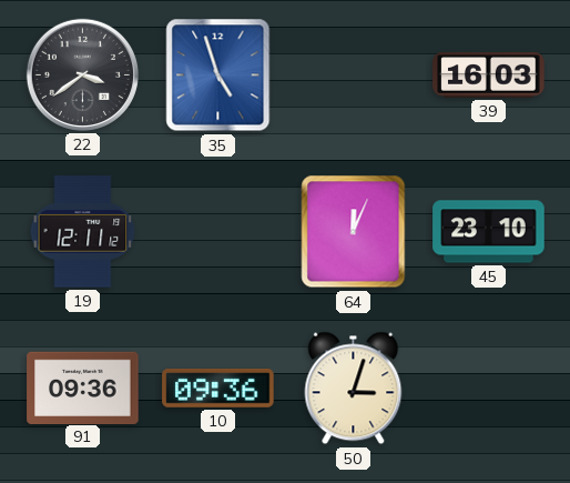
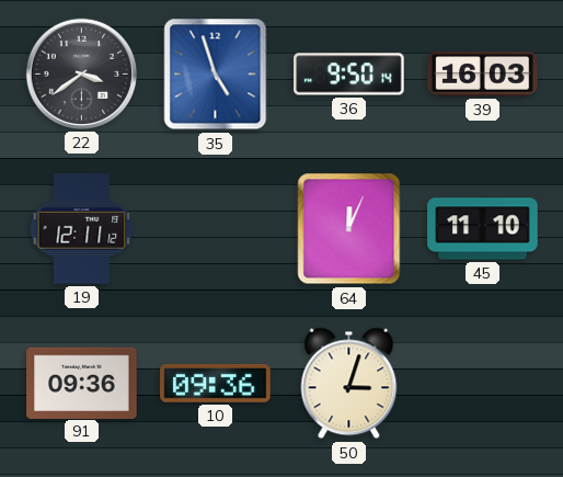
36: none -> 9:50
45: 23:10 -> 11:10
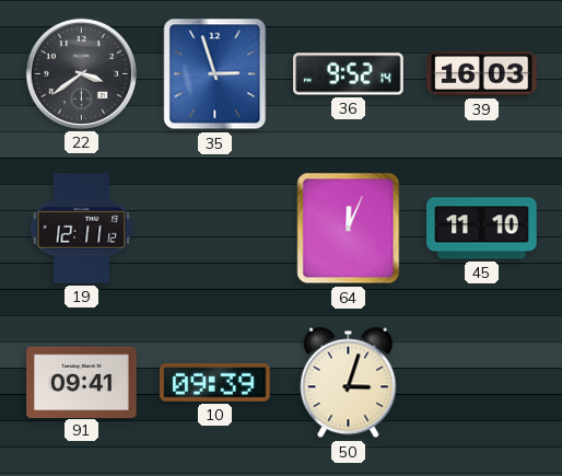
35: 4:57 -> 2:57
36: 9:50 -> 9:52
91: 09:36 -> 09:41
10: 09:36 -> 09:39
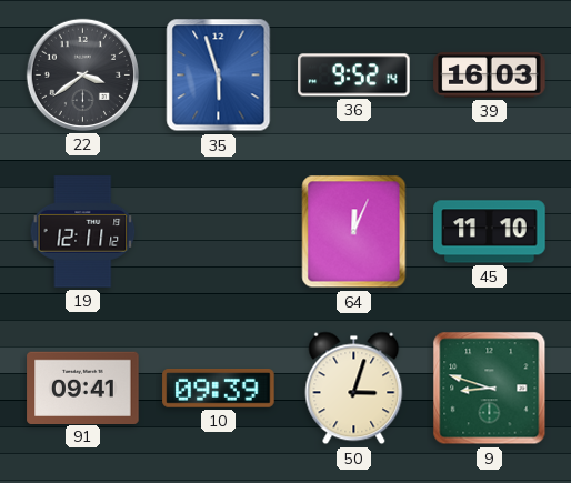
35: 2:57 -> 5:57
9: none -> 8:48
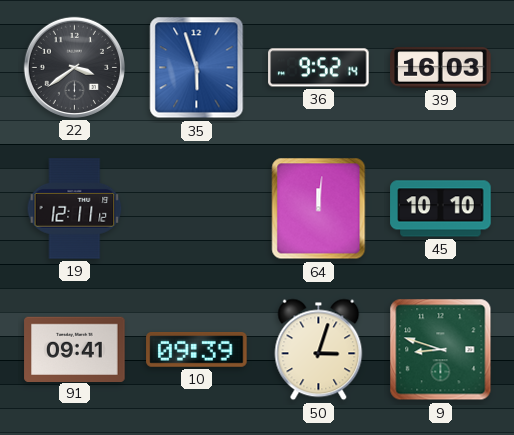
64: 12:04 -> 12:01
45: 11:10 -> 10:10
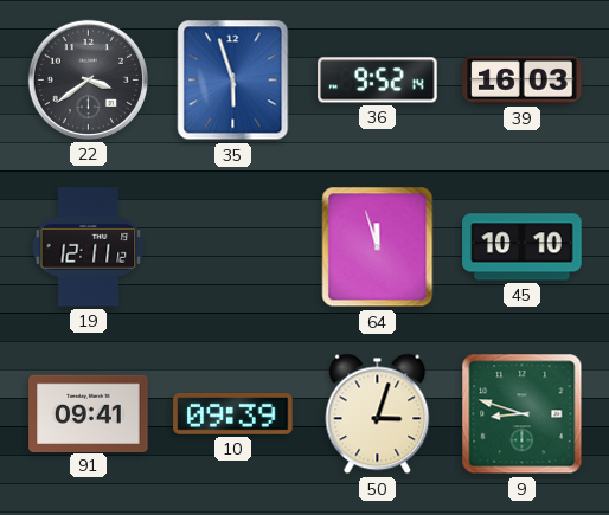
64: 12:01 -> 11:57
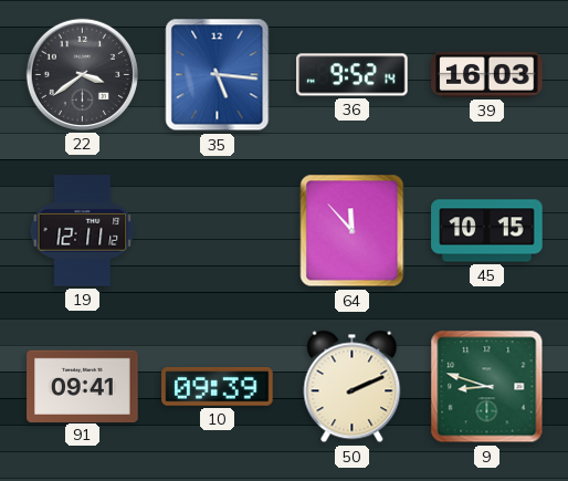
35: 5:57 -> 5:16
64: 11:57 -> 11:53
45: 10:10 -> 10:15
50: 3:03 -> 2:11
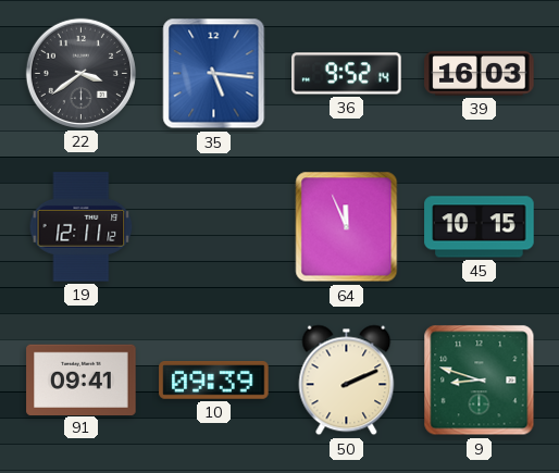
64: 11:53 -> 11:56
